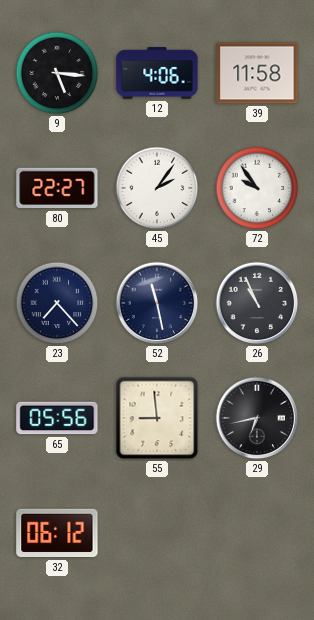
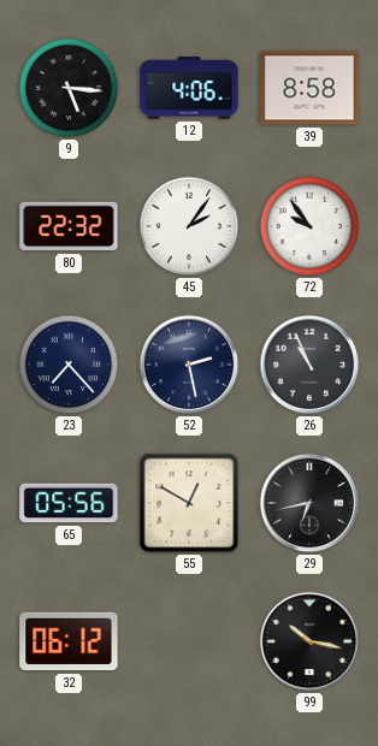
39: 11:58 -> 8:58
80: 22:27 -> 22:32
52: 11:28 -> 2:28
55: 8:59 -> 12:50
99: none -> 10:17
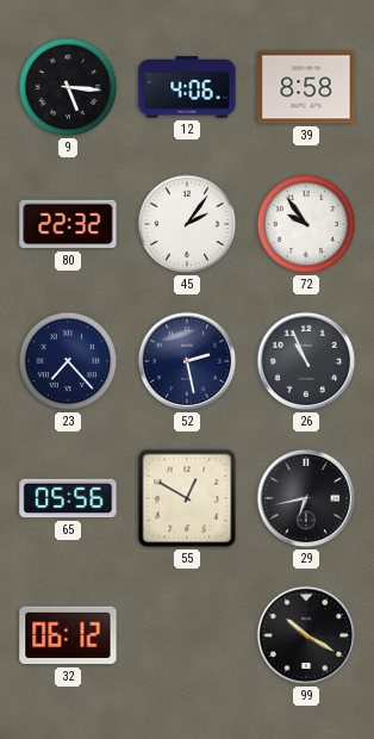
99: 10:17 -> 10:20
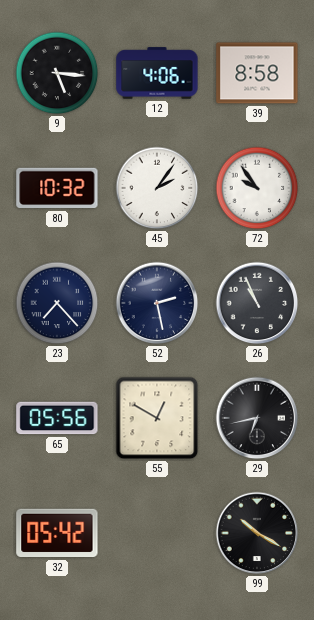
80: 22:32 -> 10:32
32: 06:12 -> 05:42
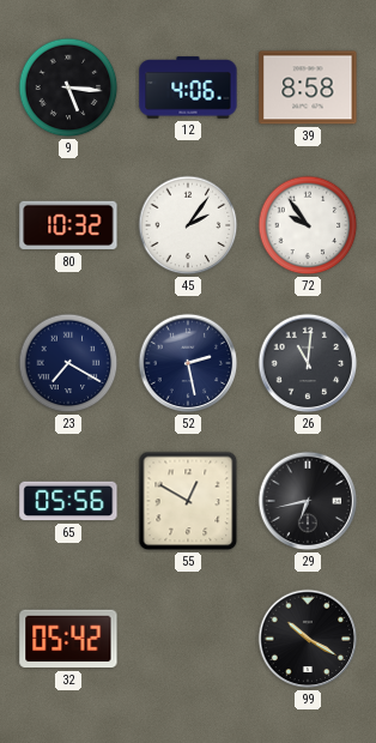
23: 7:23 -> 7:20
26: 10:56 -> 11:01
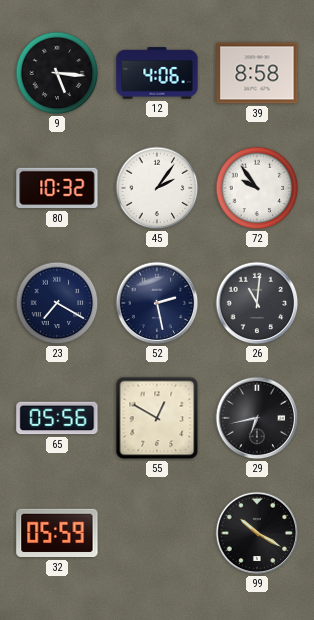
32: 05:42 -> 05:59
